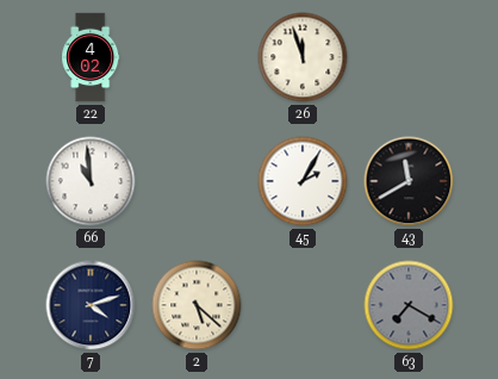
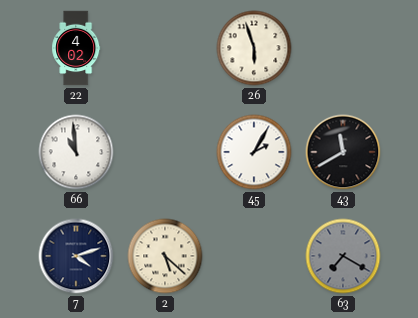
26: 11:57 -> 5:57
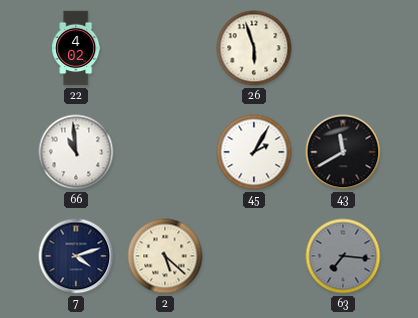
63: 7:20 -> 7:16
